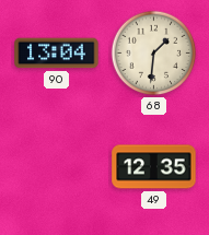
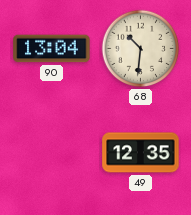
68: 1:31 -> 10:31
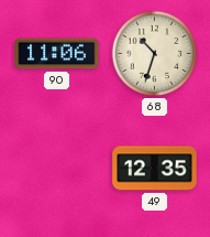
90: 13:04 -> 11:06
68: 10:31 -> 10:33
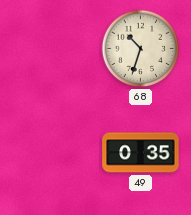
90: 11:06 -> none
49: 12:35 -> 0:35
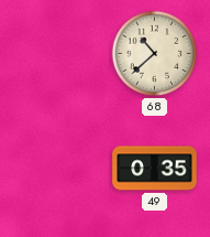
68: 10:33 -> 10:38
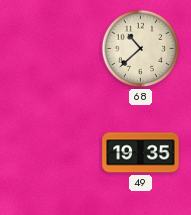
49: 0:35 -> 19:35
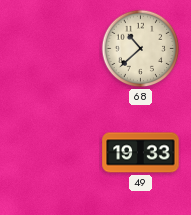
49: 19:35 -> 19:33
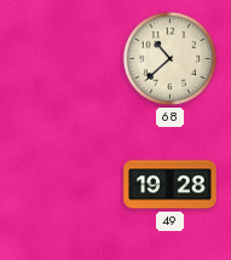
49: 19:33 -> 19:28
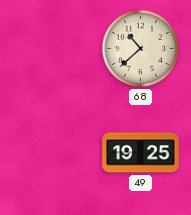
49: 19:28 -> 19:25
